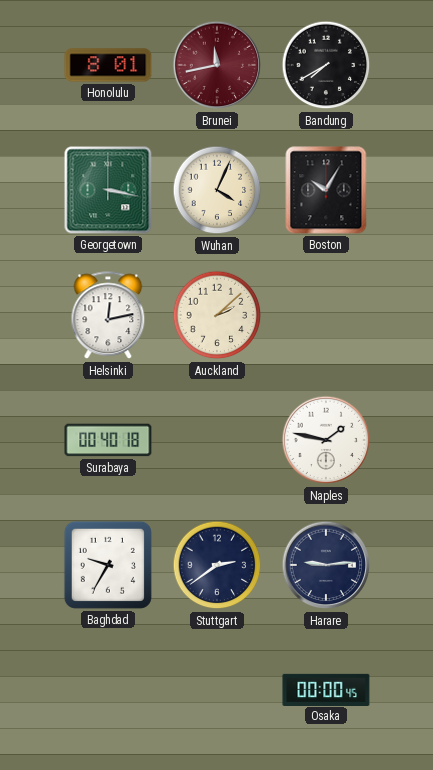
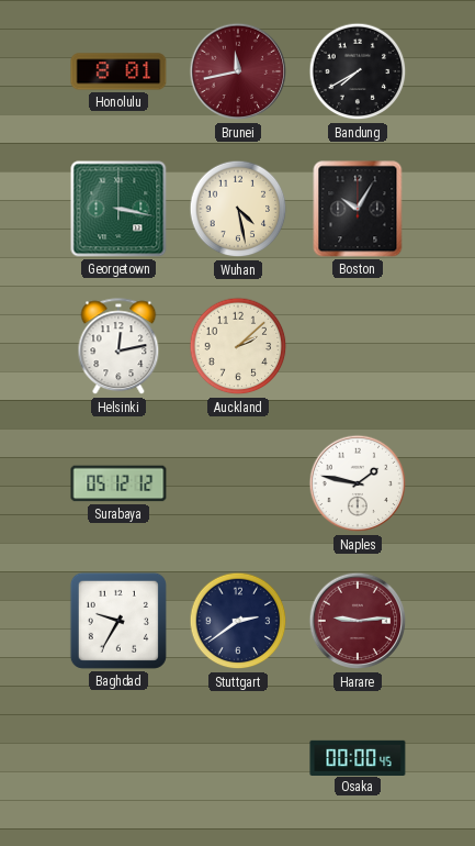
Wuhan: 4:04 -> 4:28
Surabaya: 00:40 -> 05:12
Harare dial: navy -> burgundy
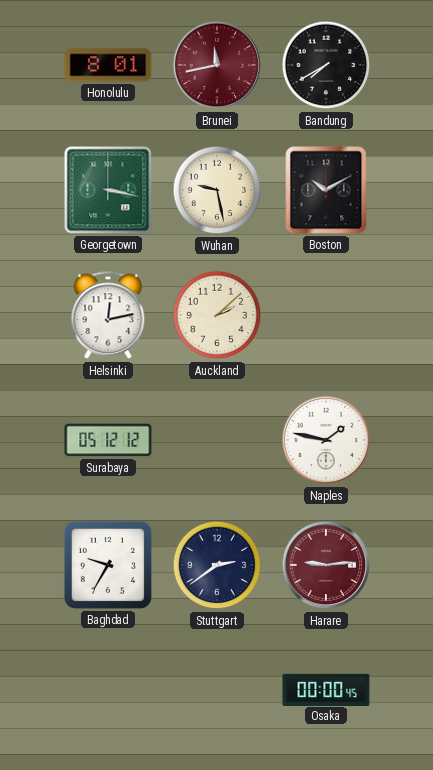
Wuhan: 4:28 -> 9:28
Boston: 10:05 -> 10:10
